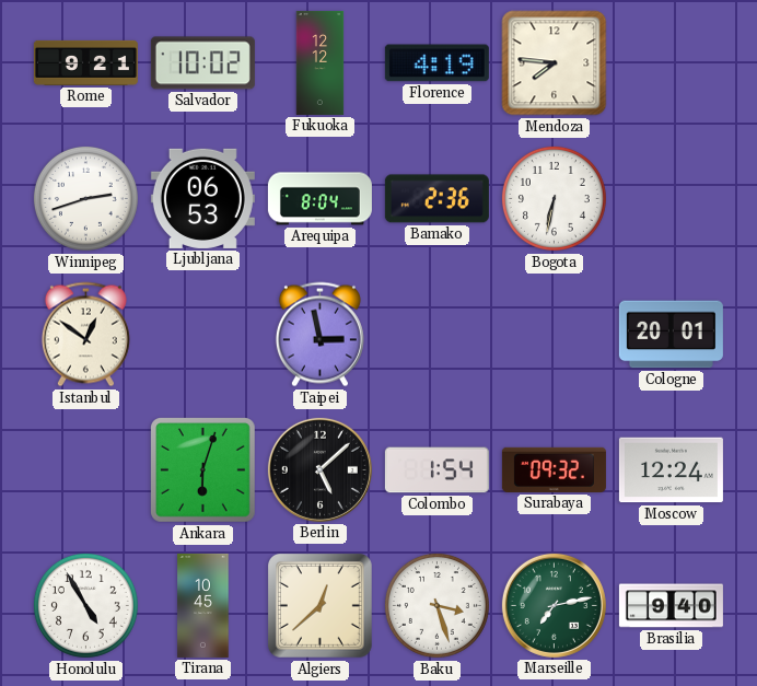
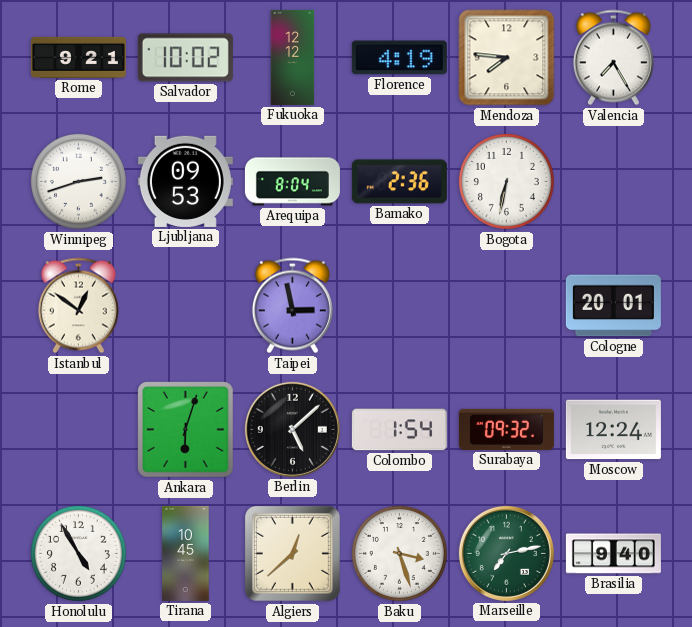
Valencia: none -> 7:25
Ljubljana: 06:53 -> 09:53
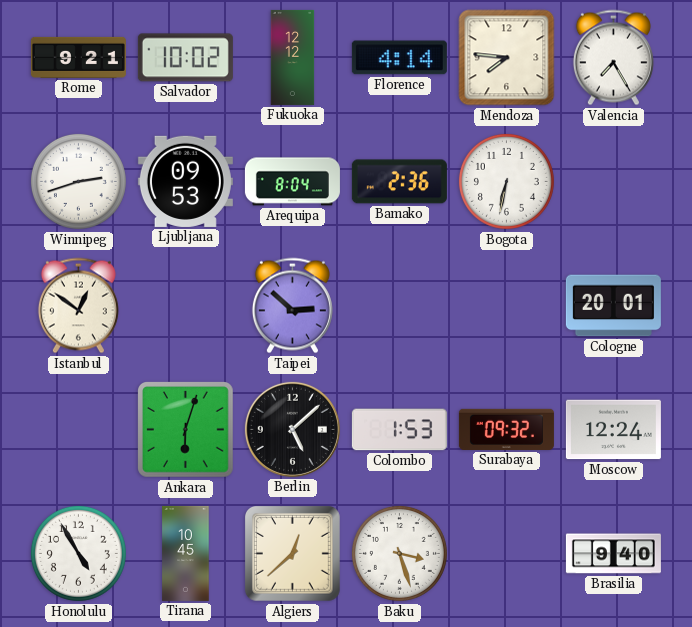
Florence: 4:19 -> 4:14
Taipei: 2:58 -> 2:52
Colombo: 1:54 -> 1:53
Marseille: 7:13 -> none
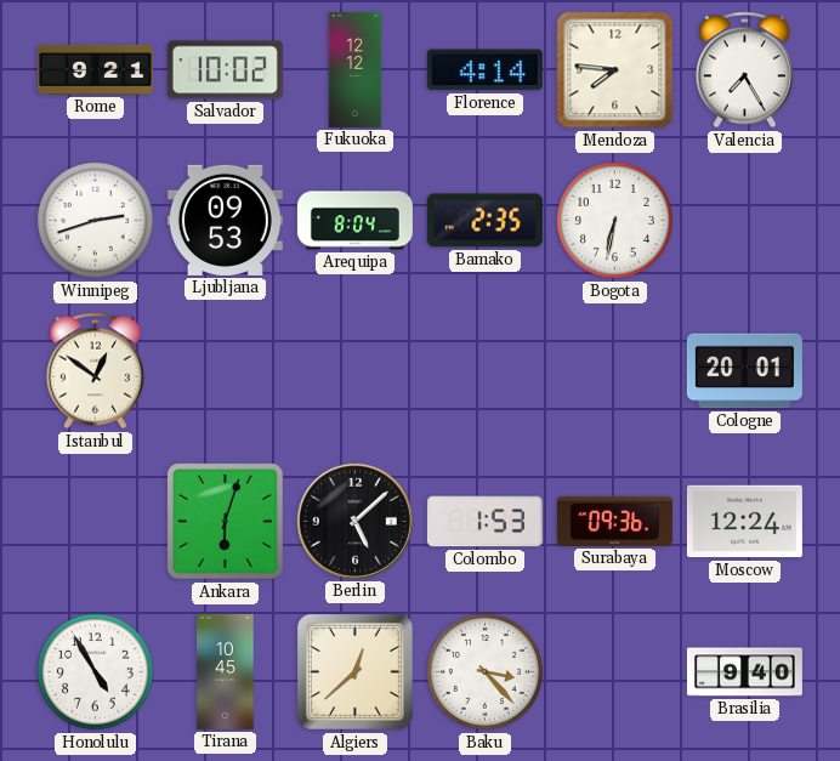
Bamako: 2:36 -> 2:35
Taipei: 2:52 -> none
Surabaya: 09:32 -> 09:36
Baku: 3:27 -> 3:23
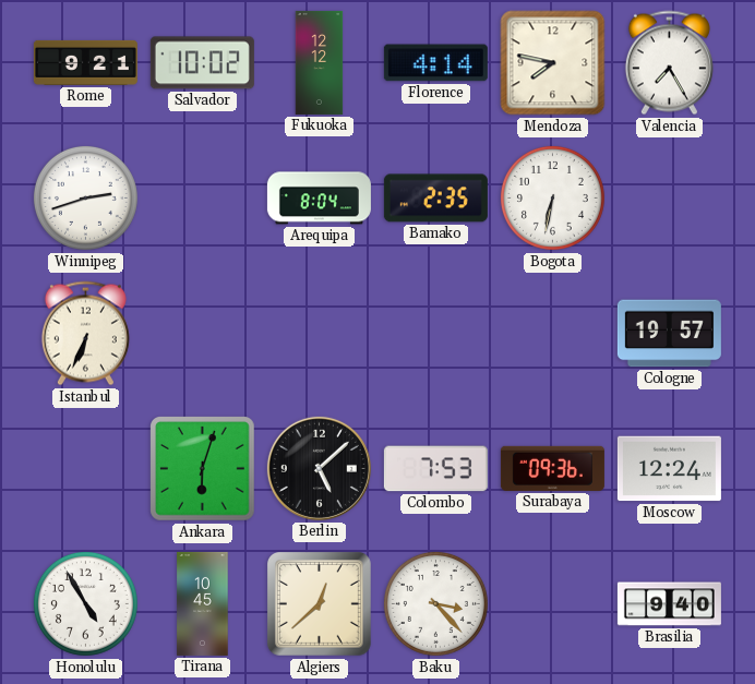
Mendoza: 7:46 -> 7:47
Ljubljana: 09:53 -> none
Istanbul: 12:51 -> 6:34
Cologne: 20:01 -> 19:57
Colombo: 1:53 -> 7:53
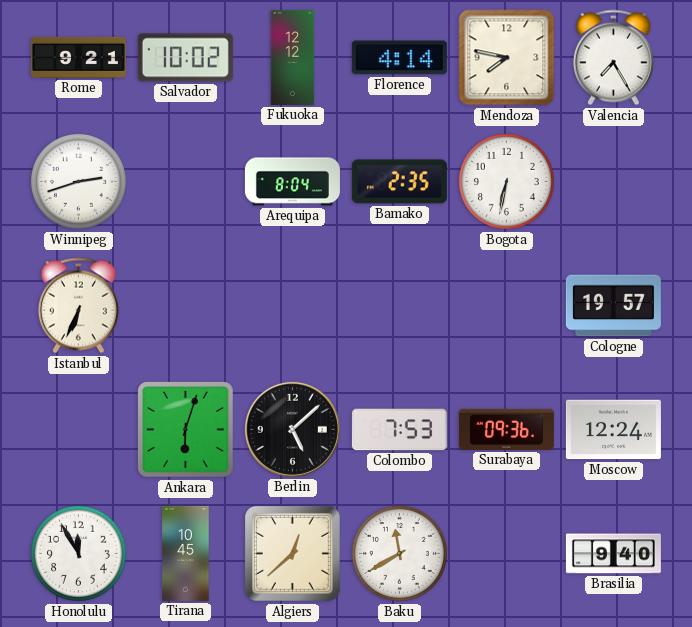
Honolulu: 4:55 -> 11:55
Baku: 3:23 -> 11:40
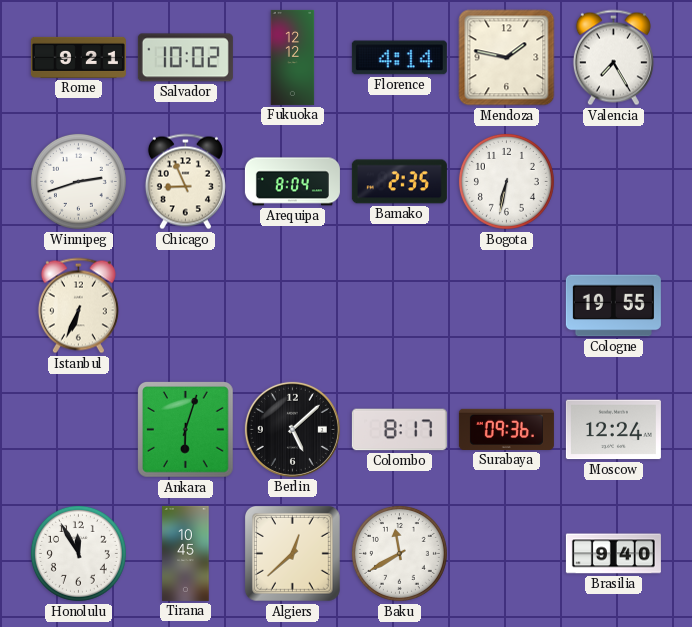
Mendoza: 7:47 -> 1:47
Chicago: none -> 8:56
Cologne: 19:57 -> 19:55
Colombo: 7:53 -> 8:17
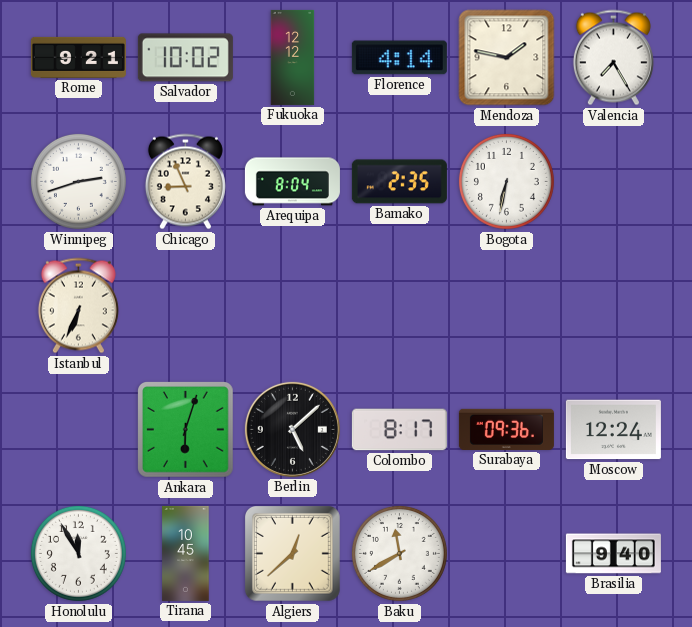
Cologne: 19:55 -> none
